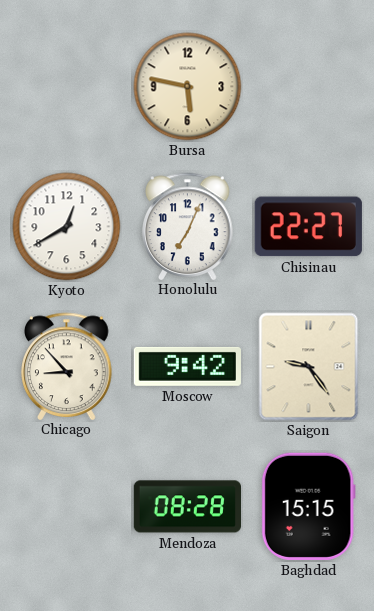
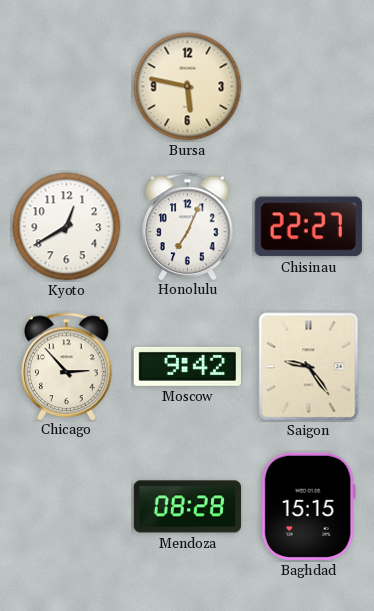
Chicago: 8:53 -> 2:53
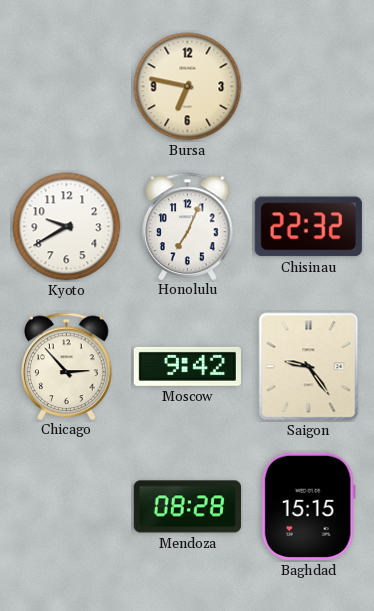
Bursa: 5:47 -> 6:47
Kyoto: 12:40 -> 9:40
Chisinau: 22:27 -> 22:32
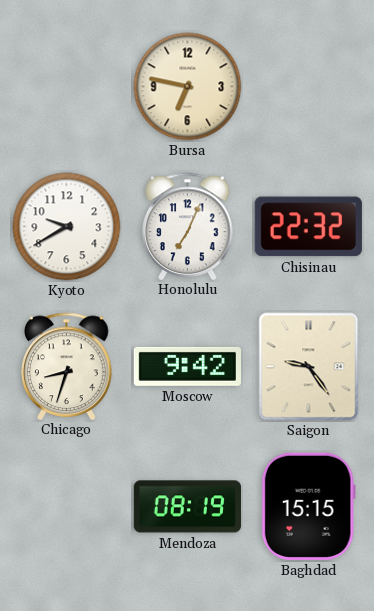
Chicago: 2:53 -> 8:33
Mendoza: 08:28 -> 08:19
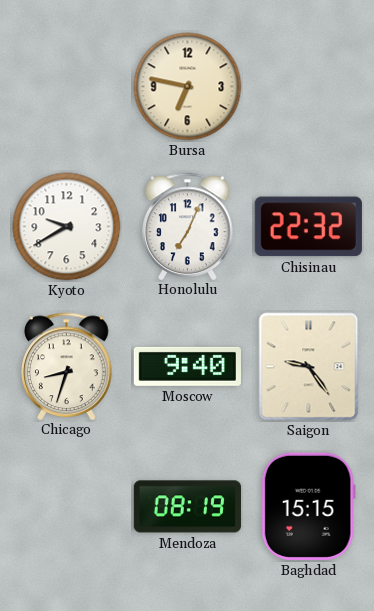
Moscow: 9:42 -> 9:40
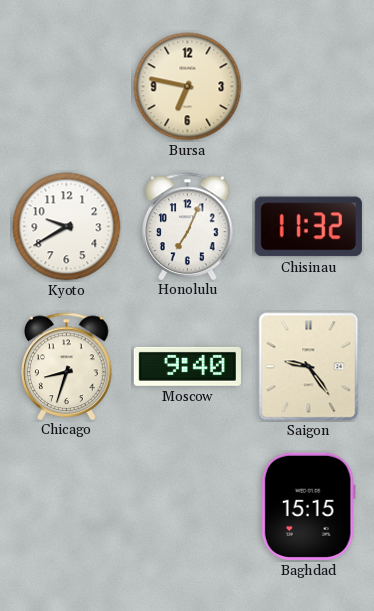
Chisinau: 22:32 -> 11:32
Mendoza: 08:19 -> none
